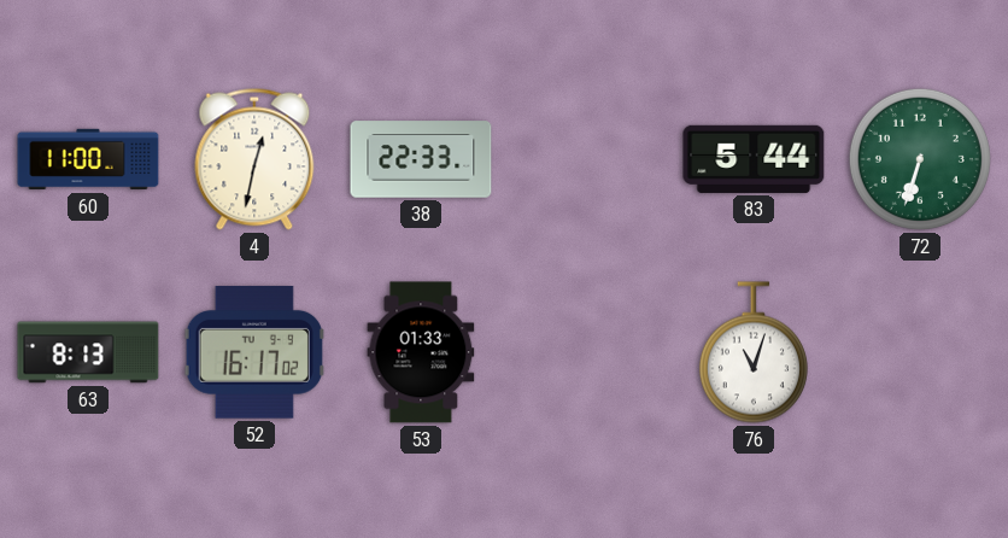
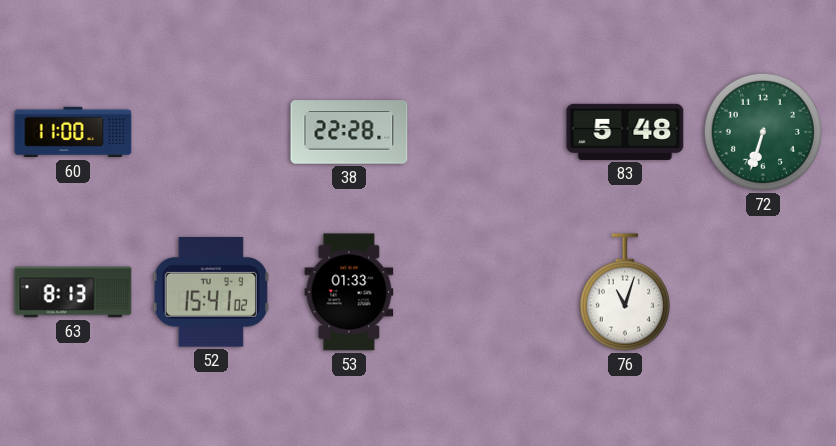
4: 12:32 -> none
38: 22:33 -> 22:28
83: 5:44 -> 5:48
52: 16:17 -> 15:41
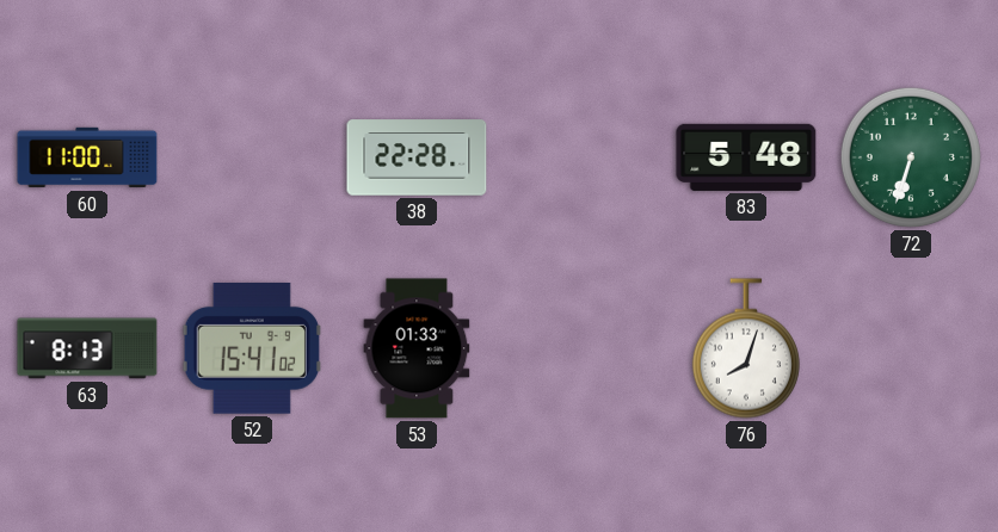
76: 11:03 -> 8:03
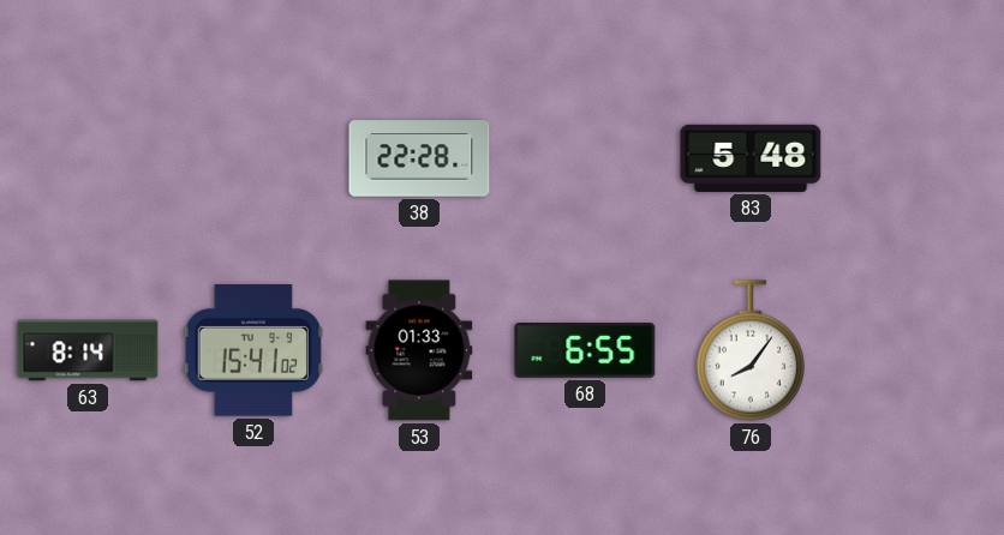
60: 11:00 -> none
72: 6:33 -> none
63: 8:13 -> 8:14
68: none -> 6:55
76: 8:03 -> 8:06
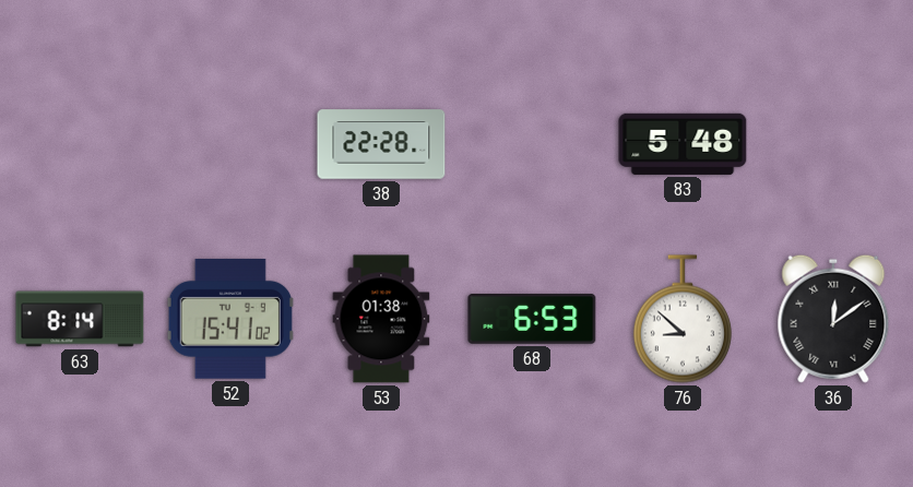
53: 01:33 -> 01:38
68: 6:55 -> 6:53
76: 8:06 -> 8:52
36: none -> 12:09
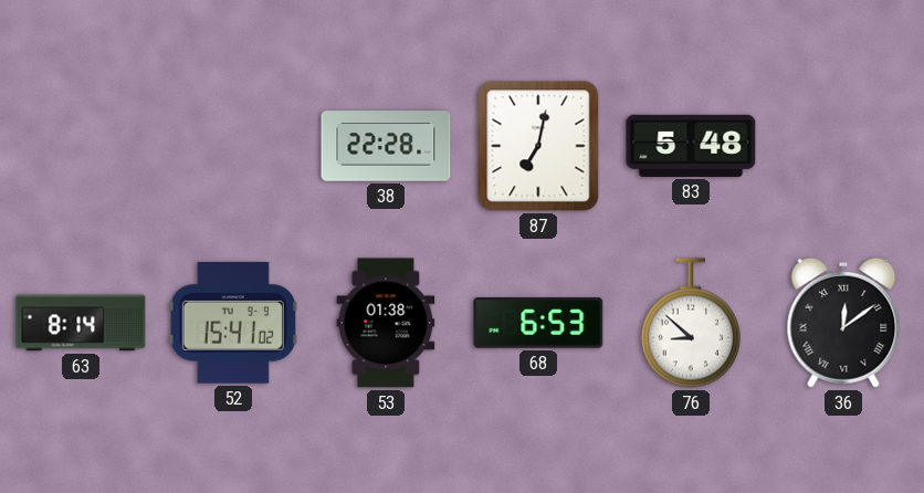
87: none -> 7:02
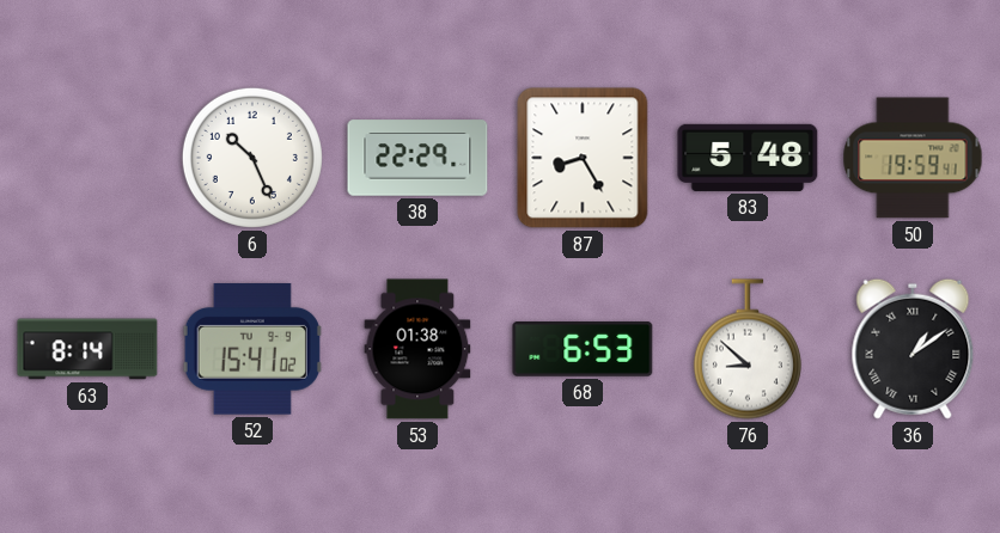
6: none -> 10:26
38: 22:28 -> 22:29
87: 7:02 -> 8:25
50: none -> 19:59
36: 12:09 -> 1:09
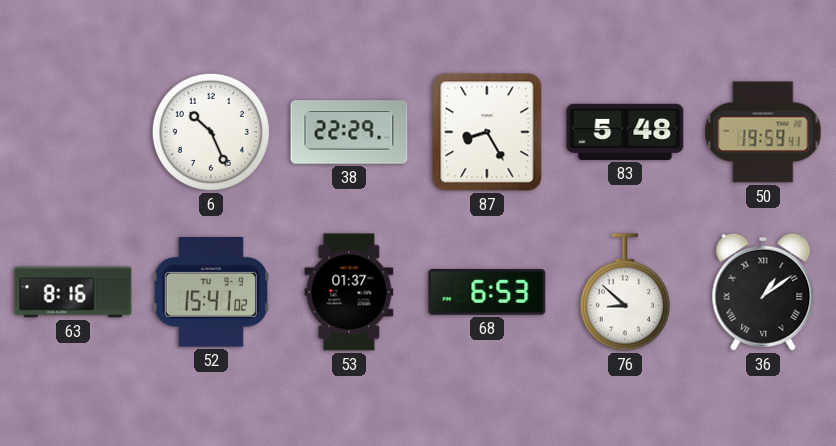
63: 8:14 -> 8:16
53: 01:38 -> 01:37
